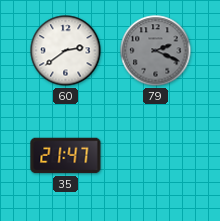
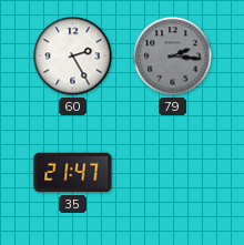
60: 2:39 -> 2:25
79: 2:19 -> 2:16
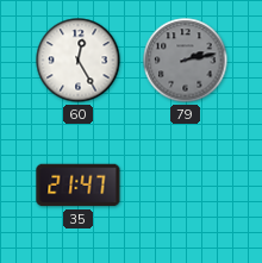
60: 2:25 -> 12:25
79: 2:16 -> 2:13
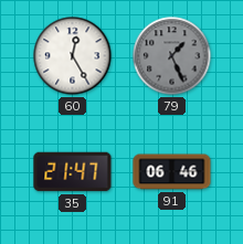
79: 2:13 -> 1:26
91: none -> 06:46
